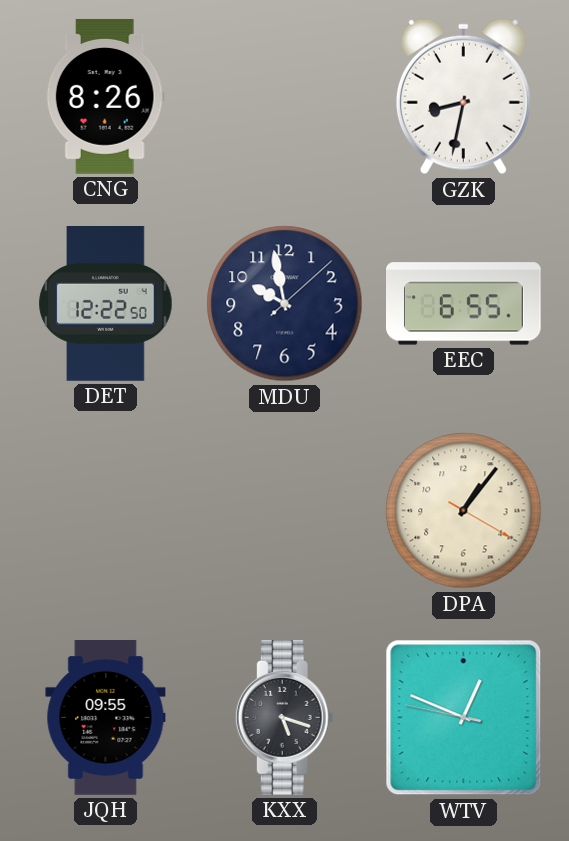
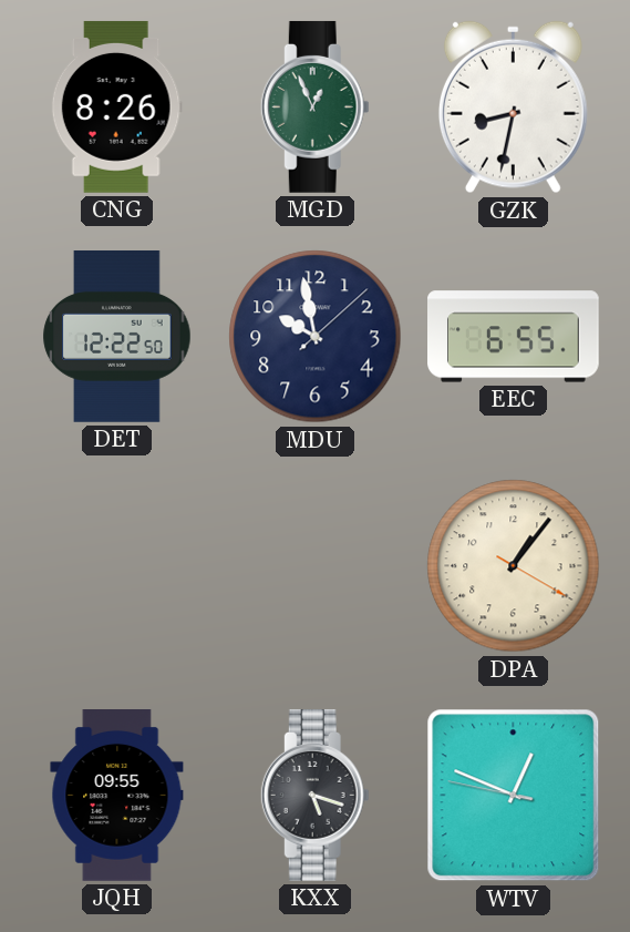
MGD: none -> 12:56
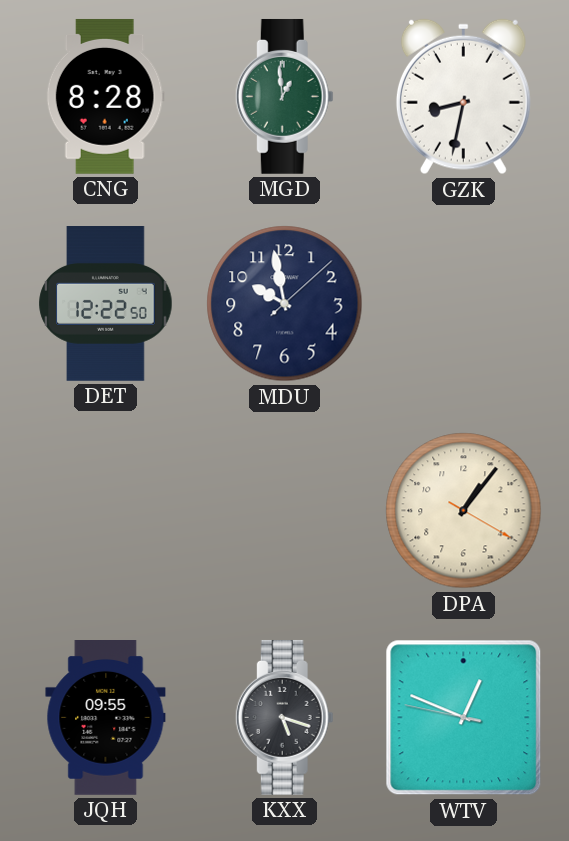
CNG: 8:26 -> 8:28
MGD: 12:56 -> 12:59
EEC: 6:55 -> none
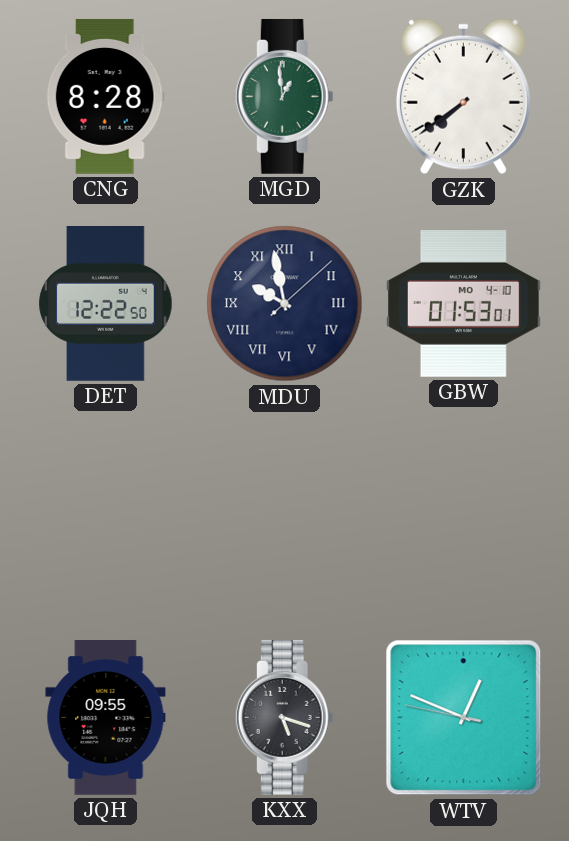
GZK: 8:32 -> 7:39
MDU numerals: Arabic -> Roman
GBW: none -> 01:53
DPA: 1:06 -> none
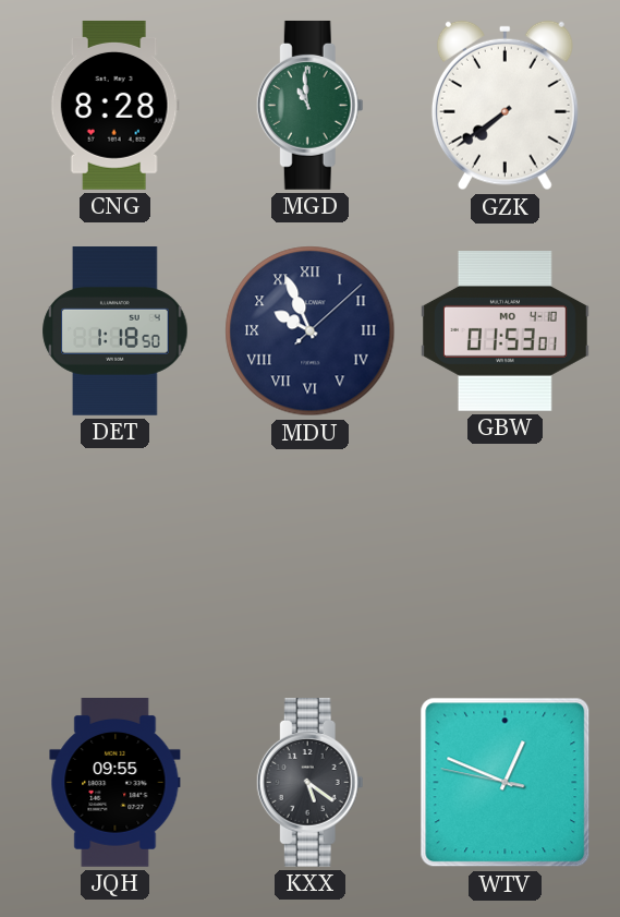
MGD: 12:59 -> 10:59
DET: 12:22 -> 1:18
MDU: 9:58 -> 9:56
KXX: 5:18 -> 5:21
